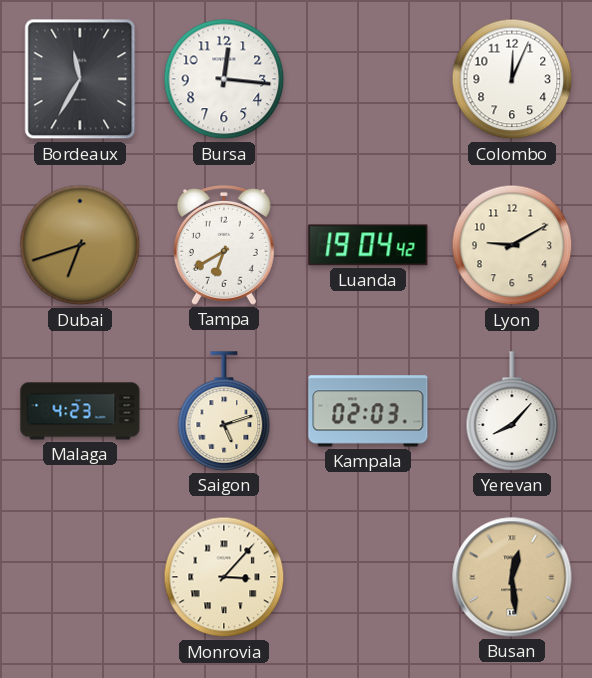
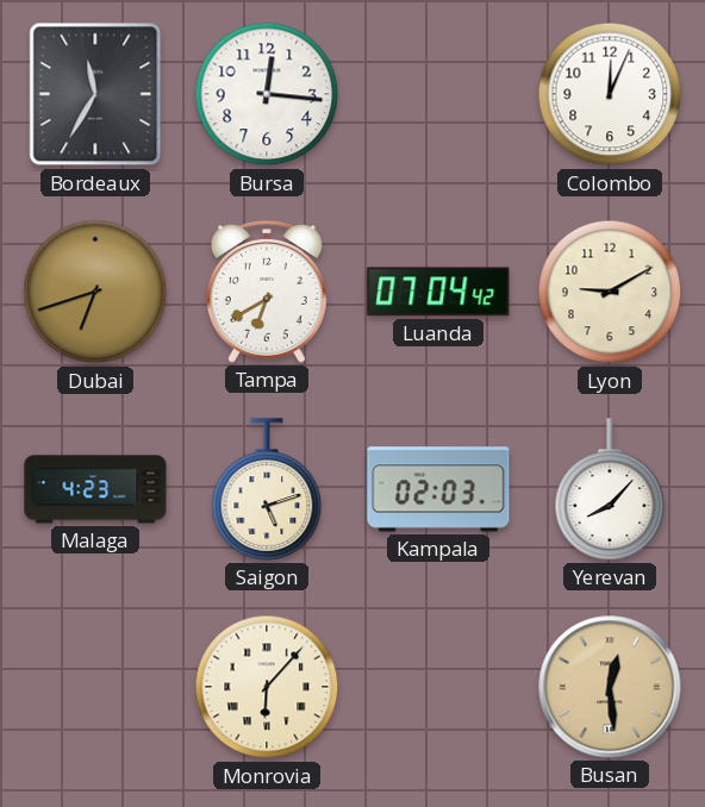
Luanda: 19:04 -> 07:04
Monrovia: 3:07 -> 6:07
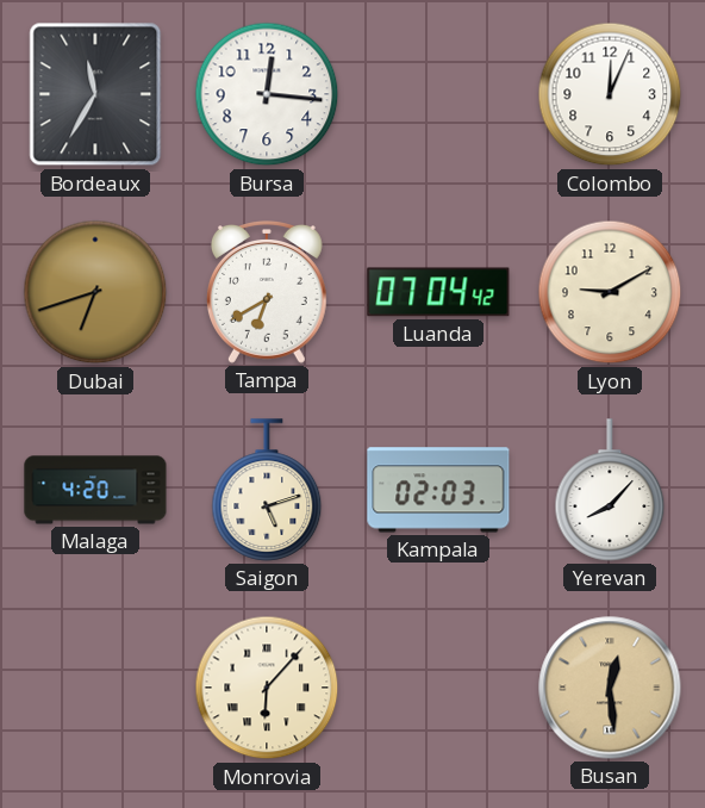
Malaga: 4:23 -> 4:20
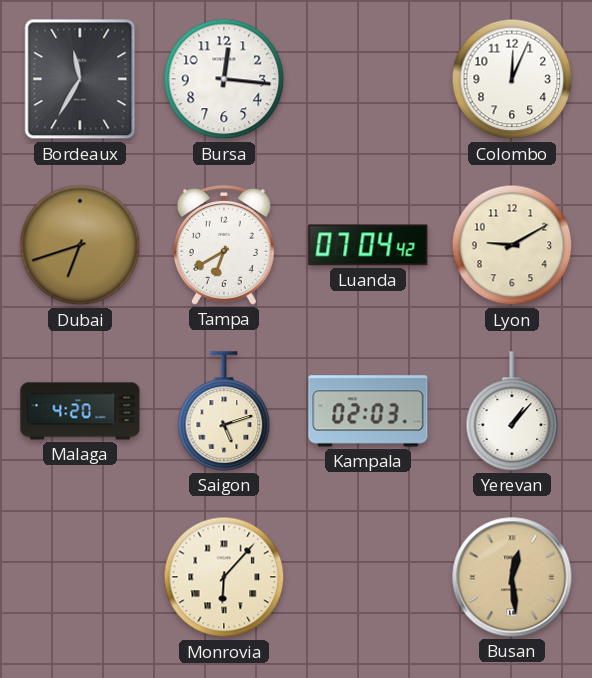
Yerevan: 8:07 -> 1:07
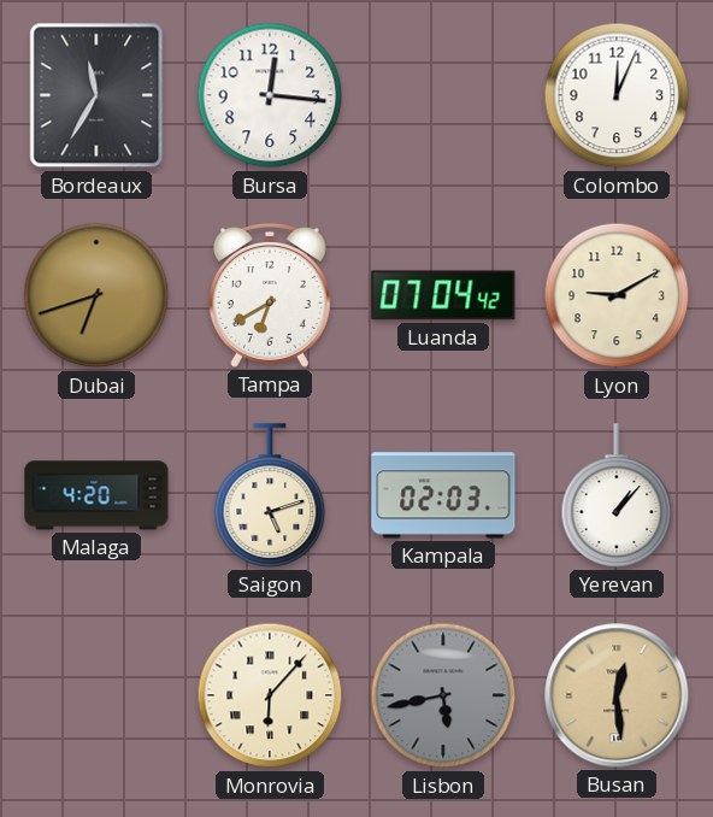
Lisbon: none -> 5:43
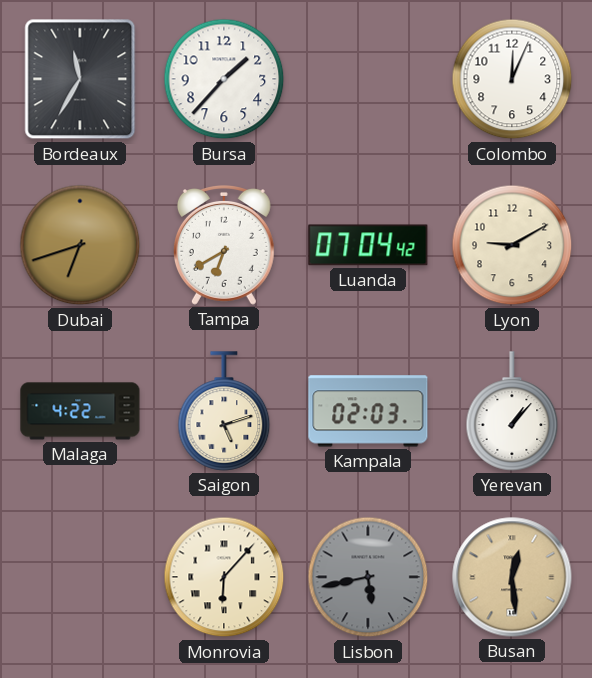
Bursa: 12:16 -> 1:37
Malaga: 4:20 -> 4:22
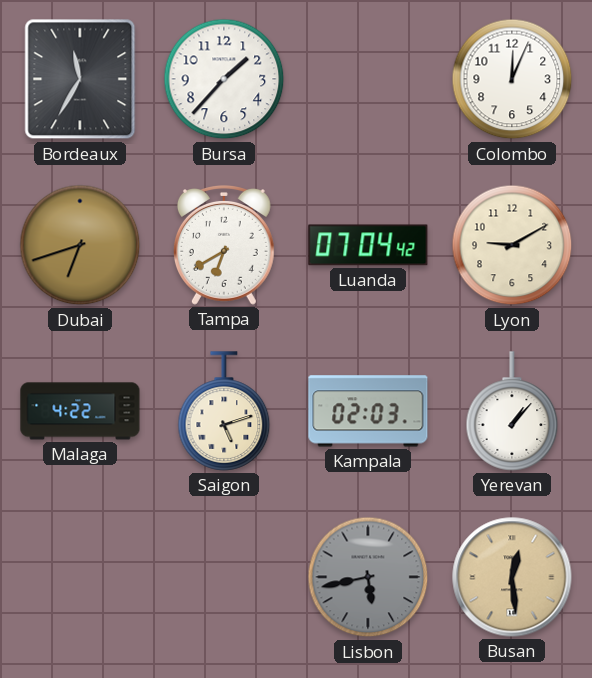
Monrovia: 6:07 -> none
